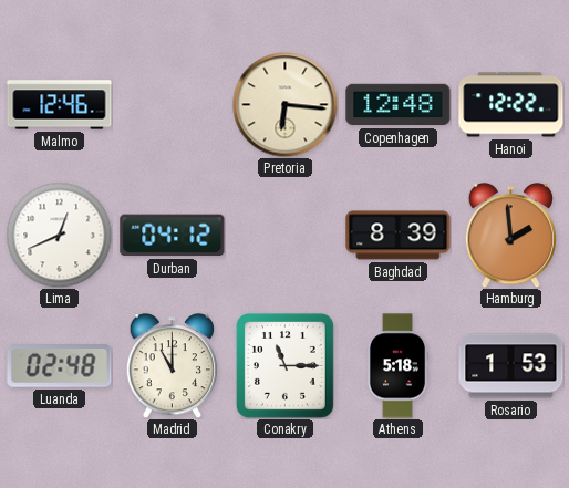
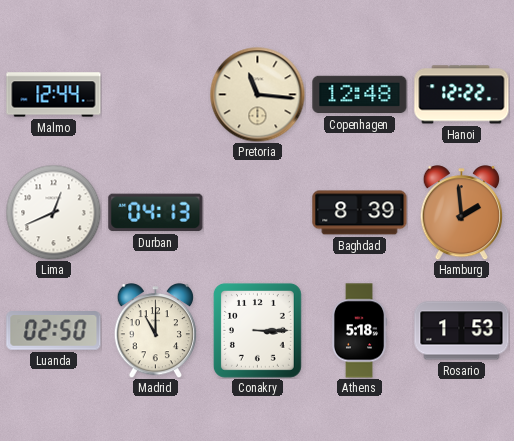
Malmo: 12:46 -> 12:44
Pretoria: 6:16 -> 11:16
Durban: 04:12 -> 04:13
Luanda: 02:48 -> 02:50
Conakry: 11:15 -> 3:15
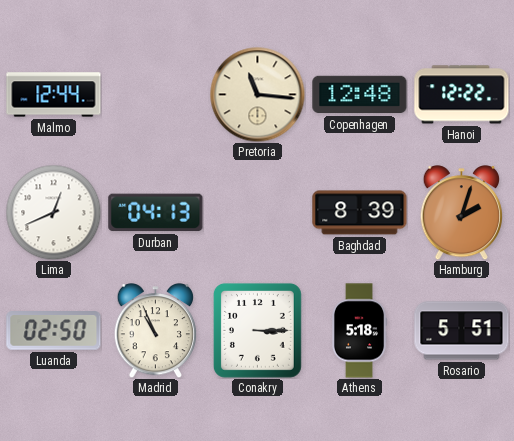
Hamburg: 1:59 -> 2:03
Madrid: 11:00 -> 10:56
Rosario: 1:53 -> 5:51
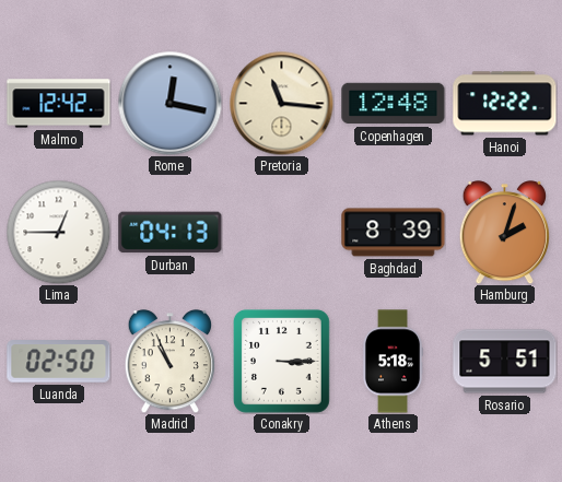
Malmo: 12:44 -> 12:42
Rome: none -> 12:17
Lima: 12:41 -> 12:45
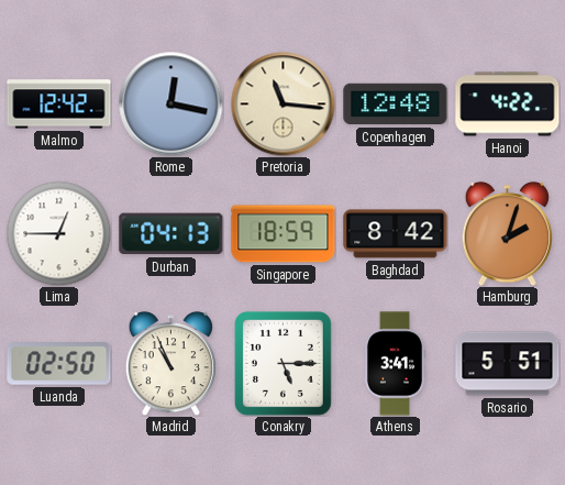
Hanoi: 12:22 -> 4:22
Singapore: none -> 18:59
Baghdad: 8:39 -> 8:42
Conakry: 3:15 -> 5:15
Athens: 5:18 -> 3:41
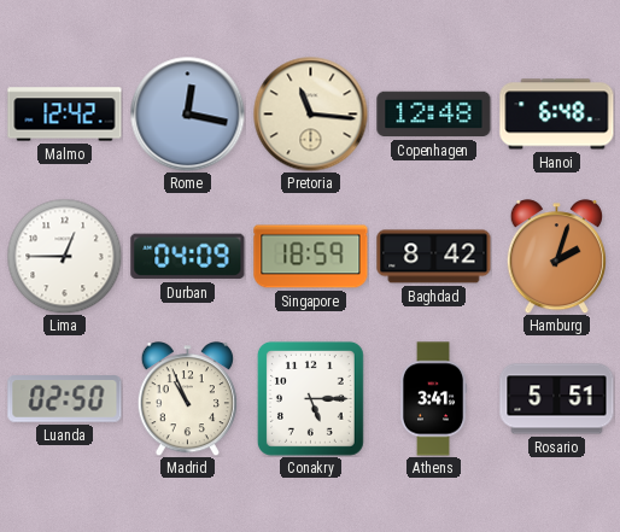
Hanoi: 4:22 -> 6:48
Durban: 04:13 -> 04:09
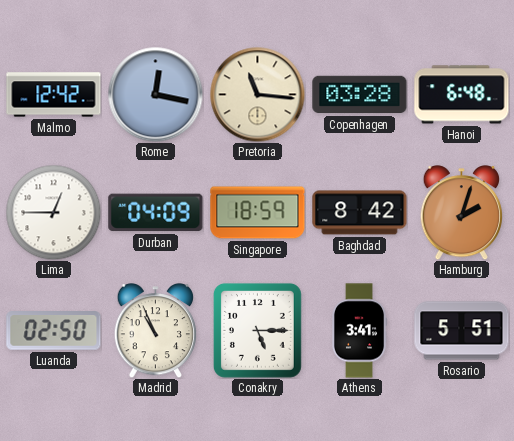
Copenhagen: 12:48 -> 03:28
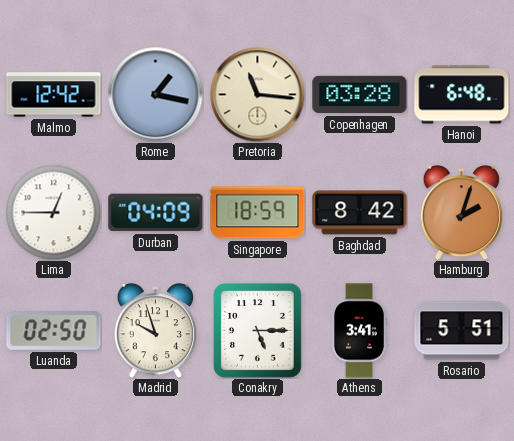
Rome: 12:17 -> 1:17
Madrid: 10:56 -> 9:57
